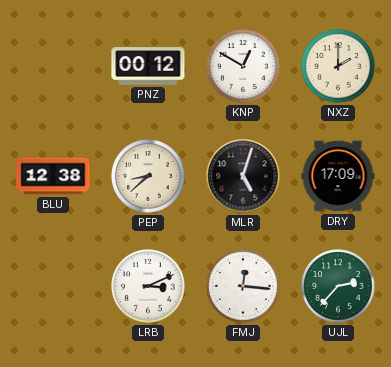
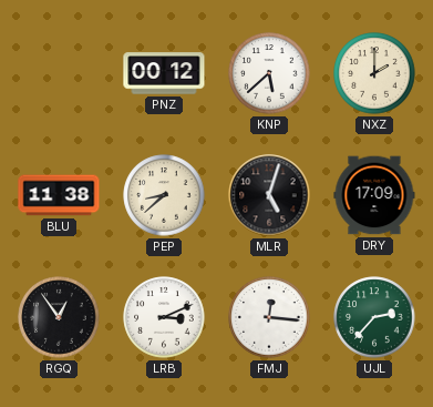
KNP: 12:50 -> 5:38
BLU: 12:38 -> 11:38
RGQ: none -> 12:54
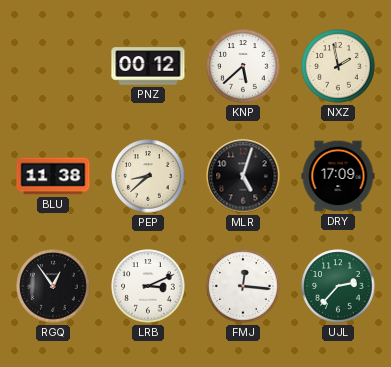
NXZ: 2:00 -> 1:58
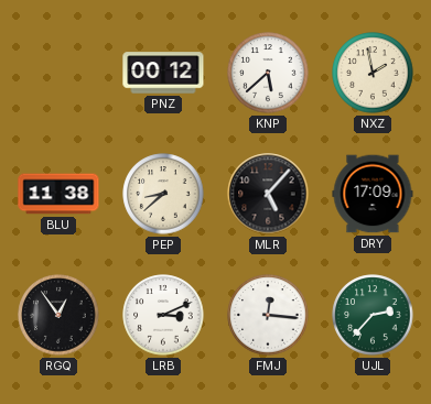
MLR: 5:03 -> 5:07
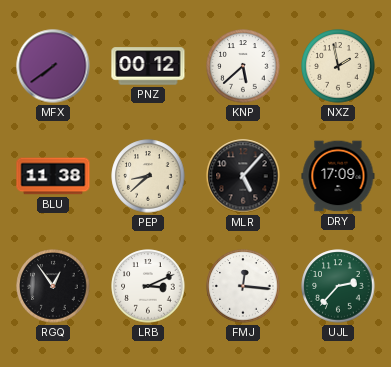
MFX: none -> 7:39
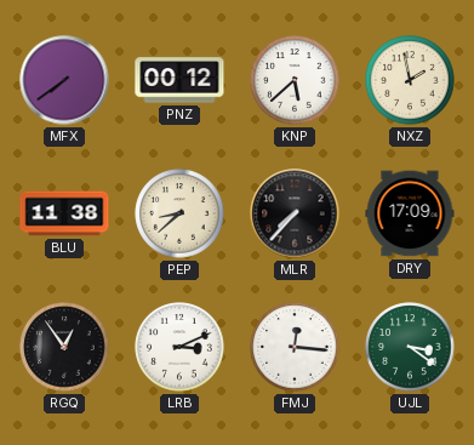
MLR: 5:07 -> 7:37
UJL: 2:37 -> 3:21
